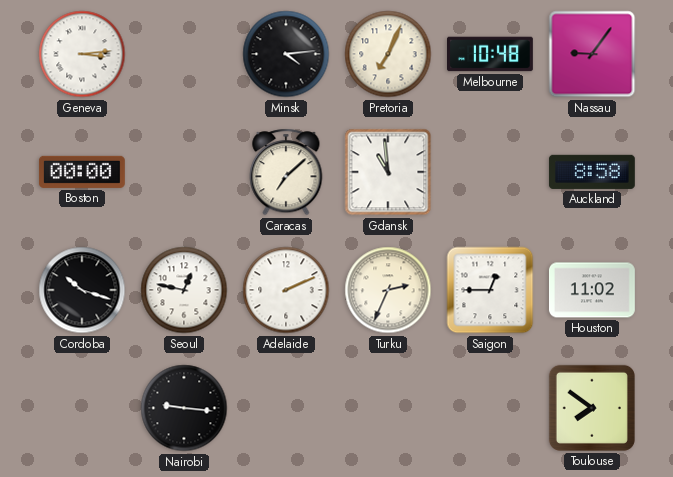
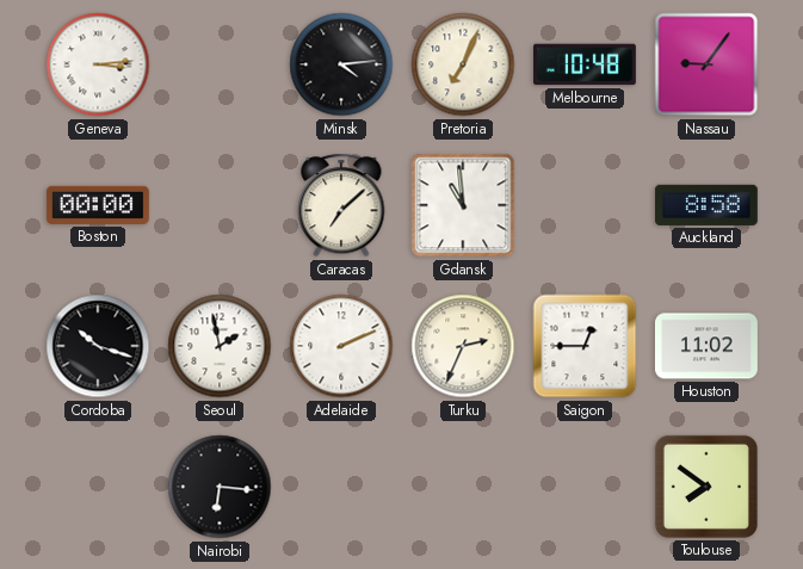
Seoul: 12:47 -> 1:58
Nairobi: 9:16 -> 6:16
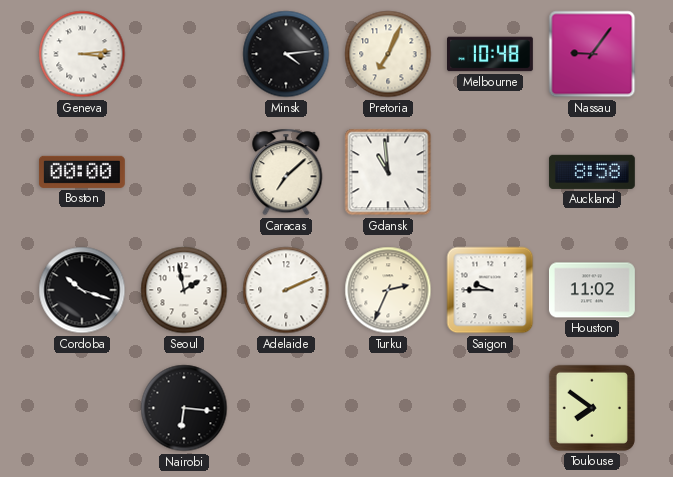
Saigon: 12:45 -> 9:45
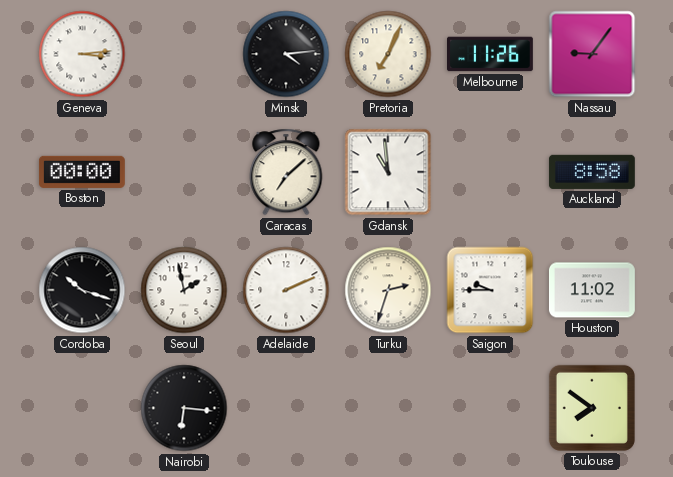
Melbourne: 10:48 -> 11:26
Turku: 2:34 -> 2:33
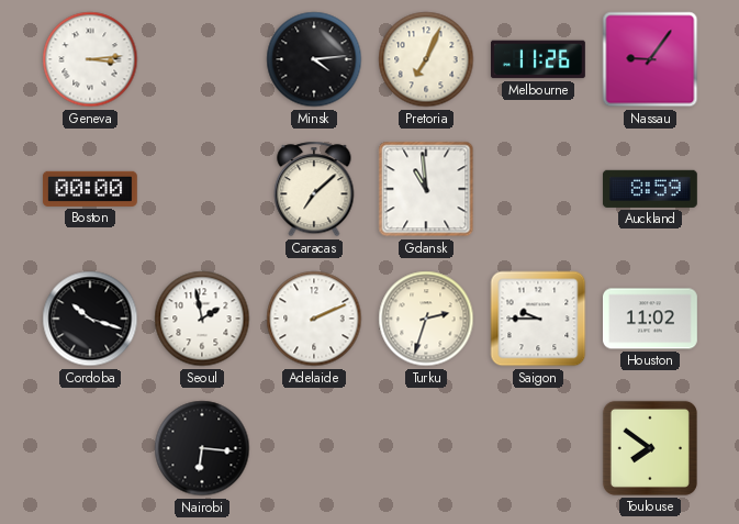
Auckland: 8:58 -> 8:59
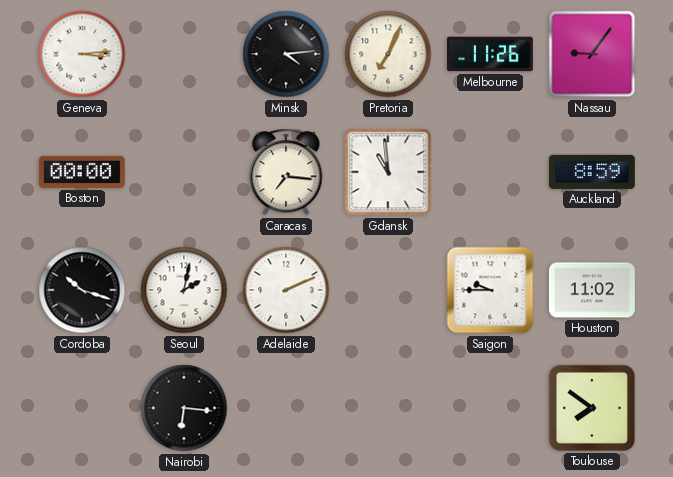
Caracas: 7:08 -> 7:16
Seoul: 1:58 -> 2:02
Turku: 2:33 -> none
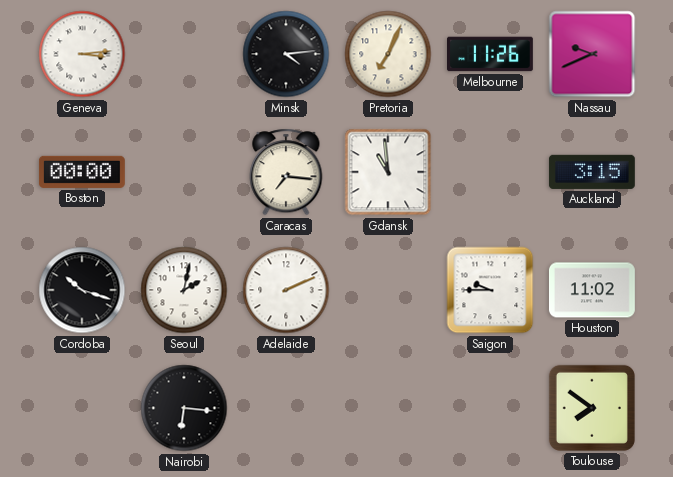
Nassau: 9:06 -> 9:41
Auckland: 8:59 -> 3:15
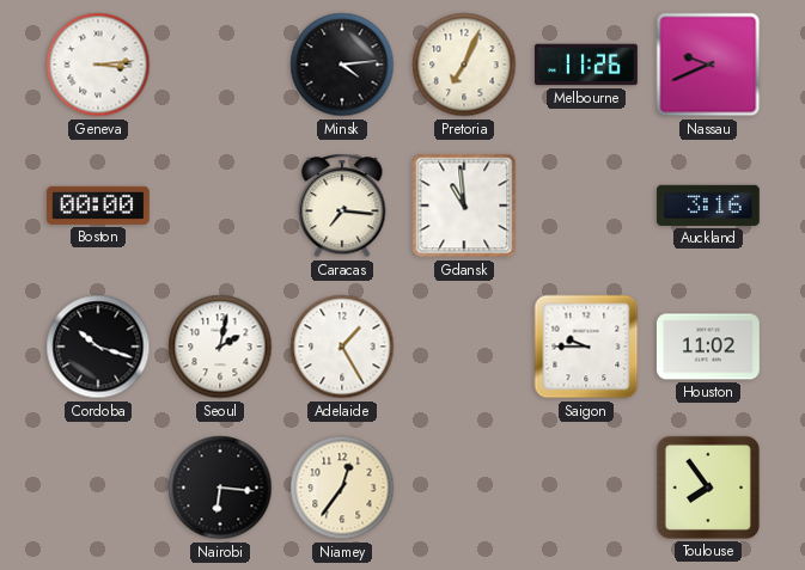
Auckland: 3:15 -> 3:16
Adelaide: 2:11 -> 1:25
Niamey: none -> 12:36
Toulouse: 7:51 -> 7:54
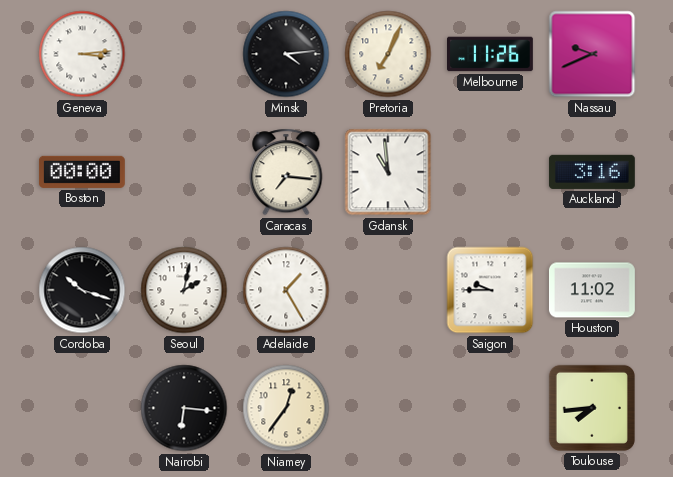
Toulouse: 7:54 -> 7:44
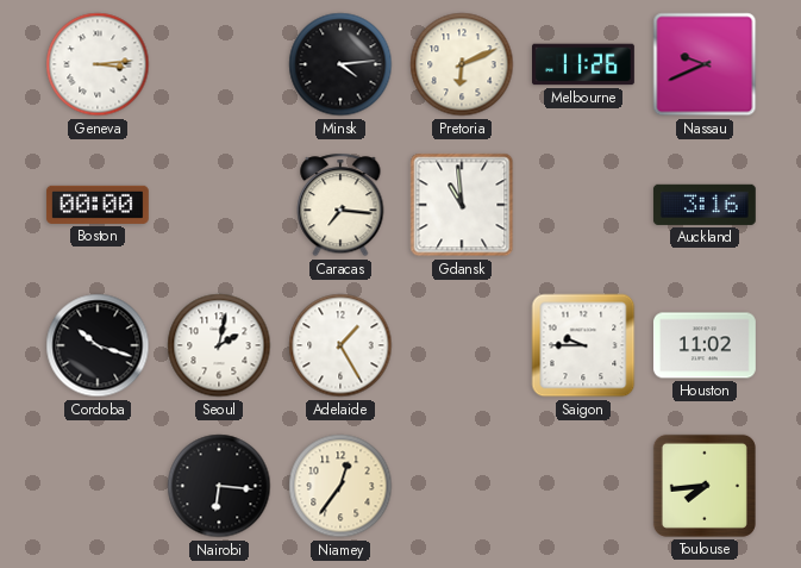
Pretoria: 7:04 -> 6:11
